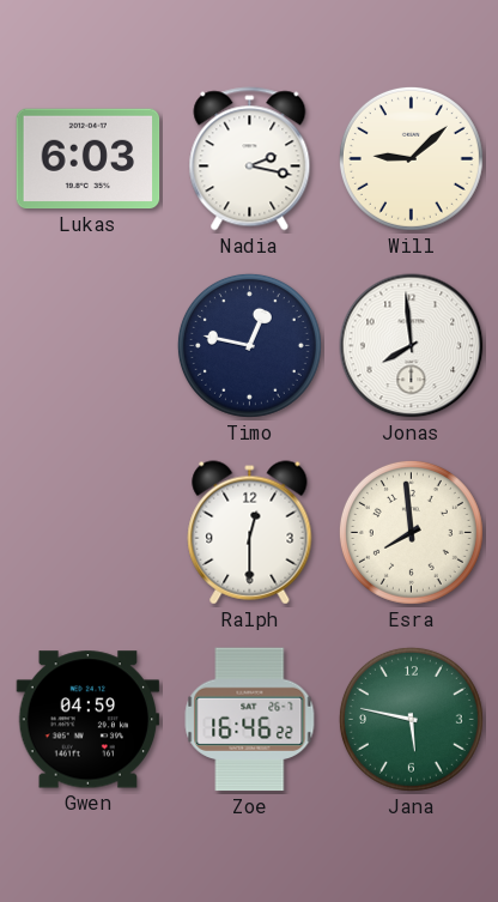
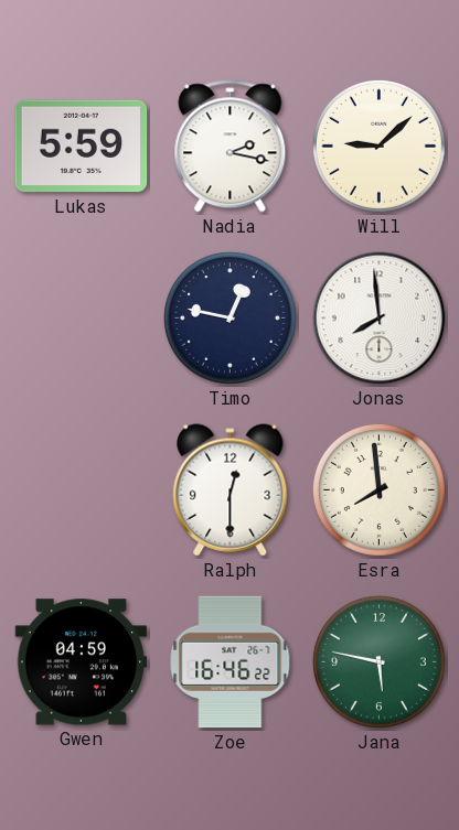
Lukas: 6:03 -> 5:59
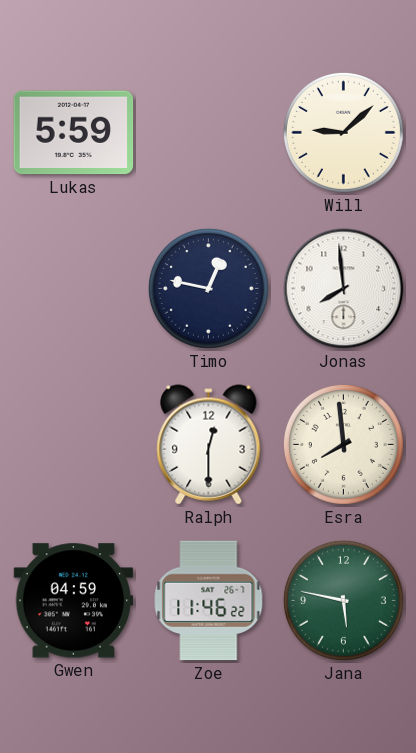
Nadia: 2:17 -> none
Zoe: 16:46 -> 11:46
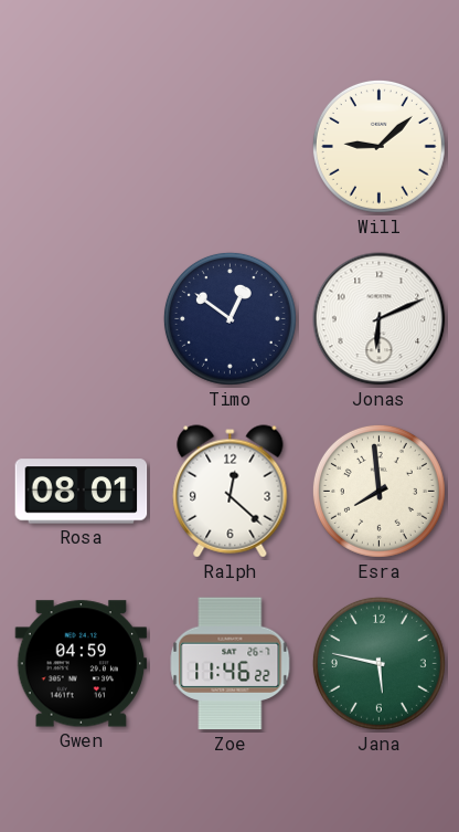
Lukas: 5:59 -> none
Timo: 12:47 -> 12:51
Jonas: 7:59 -> 6:11
Rosa: none -> 08:01
Ralph: 12:30 -> 12:22
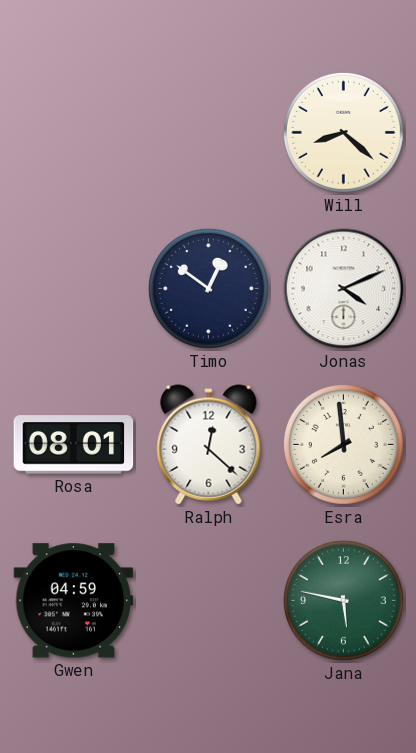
Will: 9:08 -> 8:22
Jonas: 6:11 -> 4:11
Zoe: 11:46 -> none
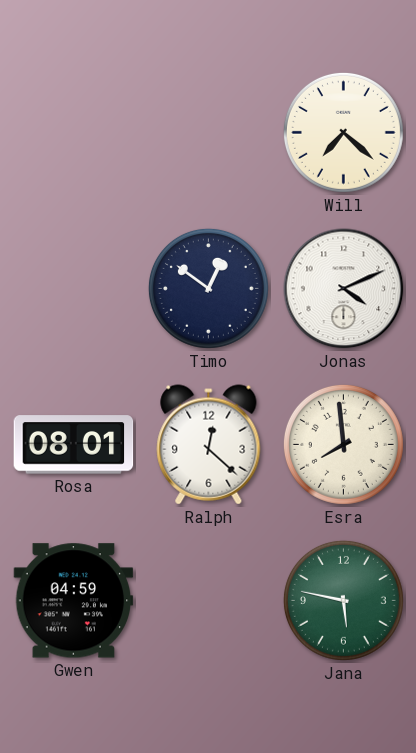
Will: 8:22 -> 7:22
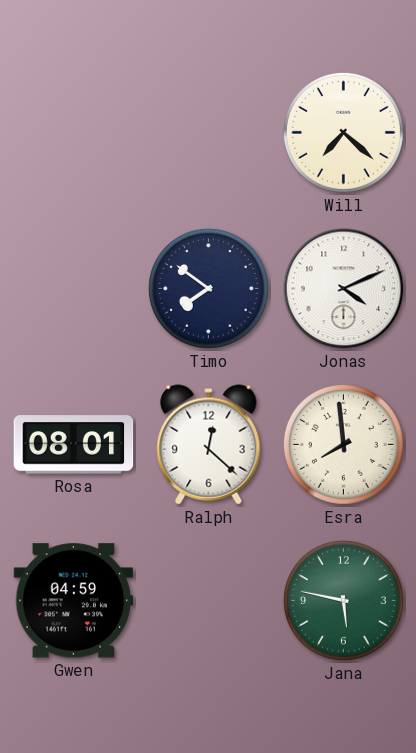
Timo: 12:51 -> 7:51
